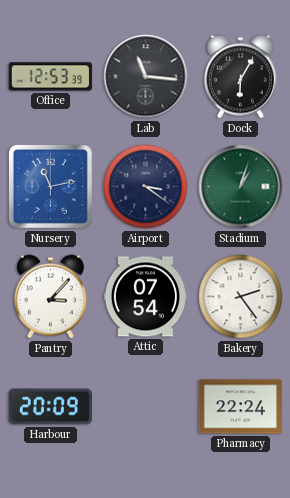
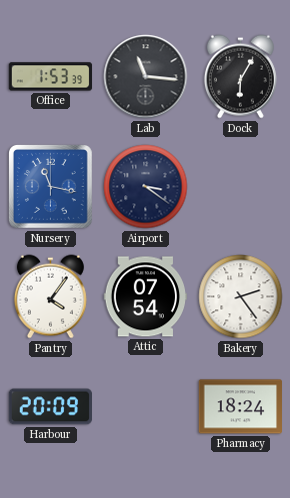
Office: 12:53 -> 1:53
Nursery: 11:13 -> 11:17
Stadium: 1:03 -> none
Pantry: 3:07 -> 4:06
Pharmacy: 22:24 -> 18:24
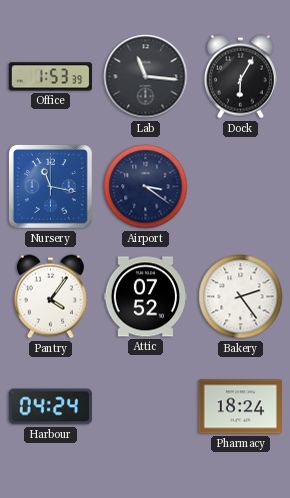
Attic: 07:54 -> 07:52
Harbour: 20:09 -> 04:24
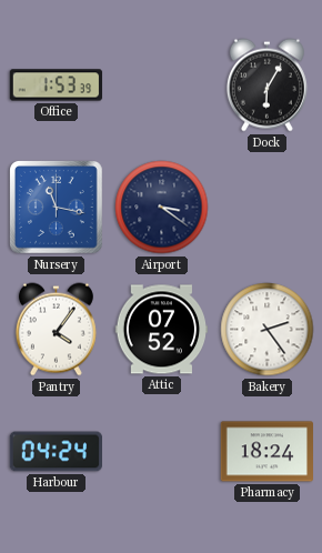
Lab: 11:16 -> none
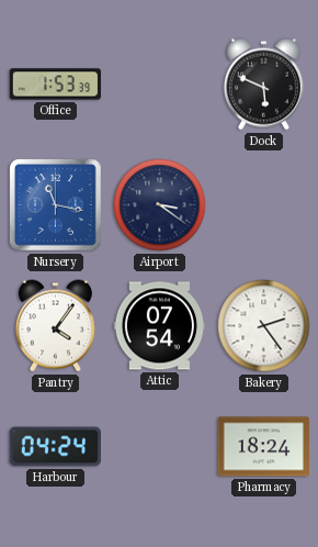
Dock: 6:05 -> 5:49
Attic: 07:52 -> 07:54
